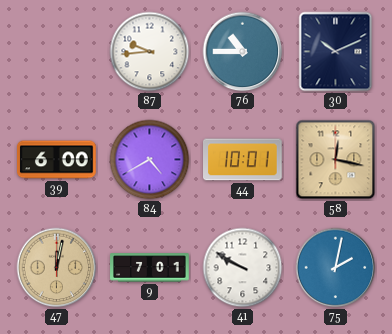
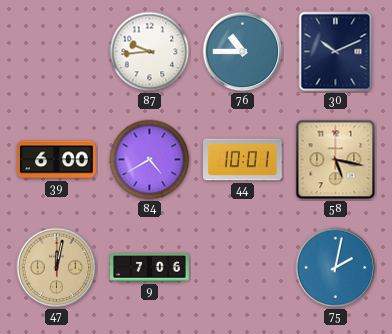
58: 12:17 -> 5:17
9: 7:01 -> 7:06
41: 9:50 -> none
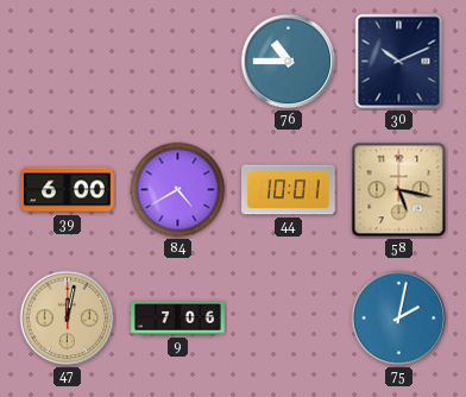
87: 9:44 -> none
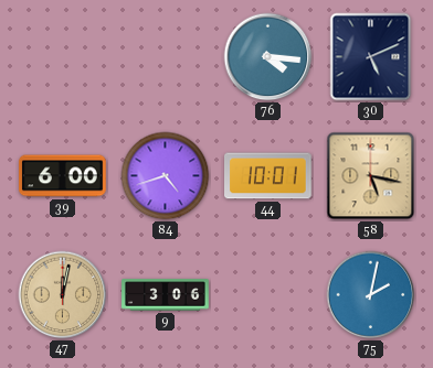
76: 10:45 -> 4:16
30: 10:11 -> 5:11
84: 4:40 -> 4:42
9: 7:06 -> 3:06
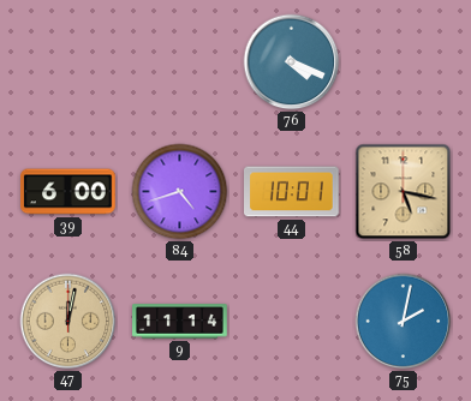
76: 4:16 -> 4:19
30: 5:11 -> none
9: 3:06 -> 11:14
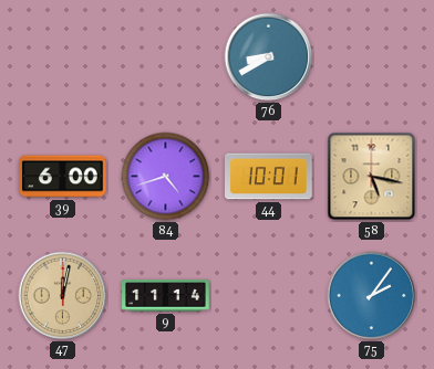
76: 4:19 -> 8:40
75: 2:02 -> 2:06
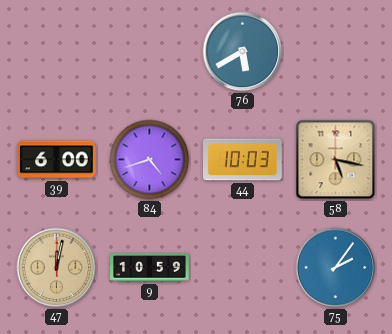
76: 8:40 -> 5:40
44: 10:01 -> 10:03
9: 11:14 -> 10:59
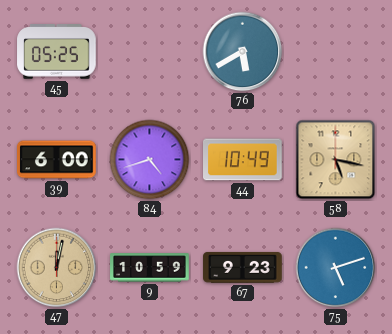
45: none -> 05:25
44: 10:03 -> 10:49
67: none -> 9:23
75: 2:06 -> 5:12
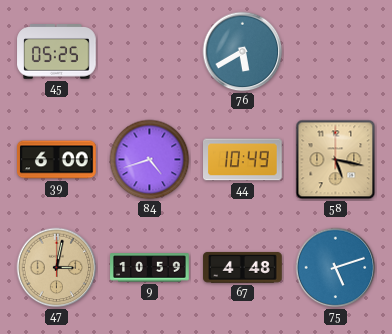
47: 12:02 -> 3:02
67: 9:23 -> 4:48
